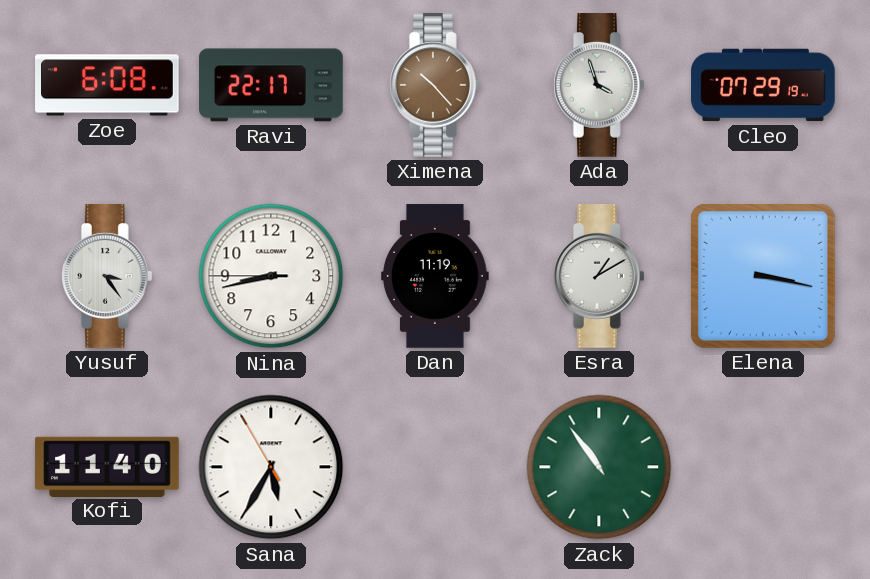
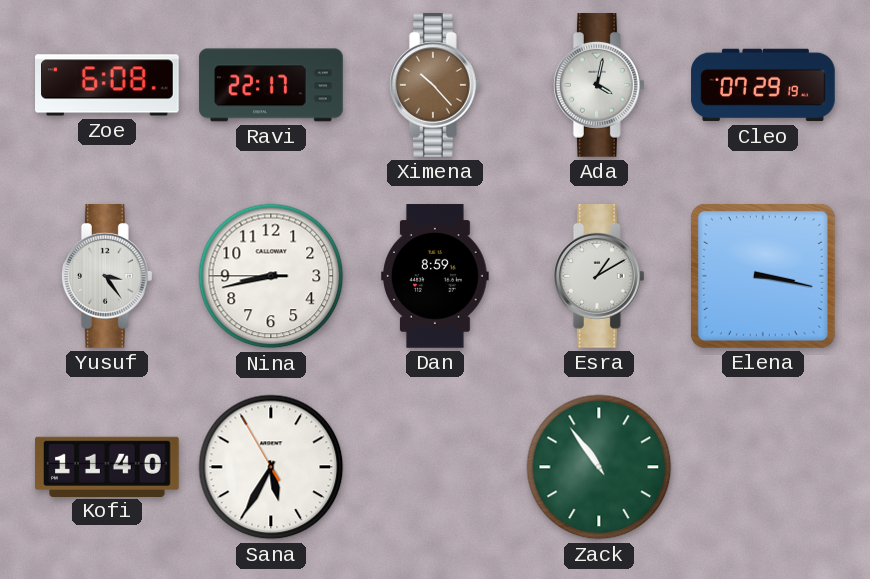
Ada: 3:57 -> 4:02
Dan: 11:19 -> 8:59
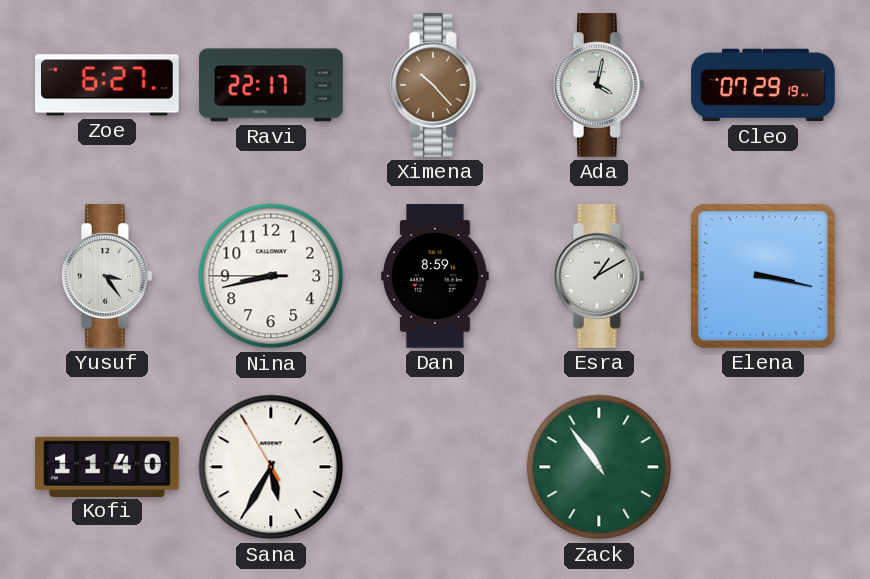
Zoe: 6:08 -> 6:27
